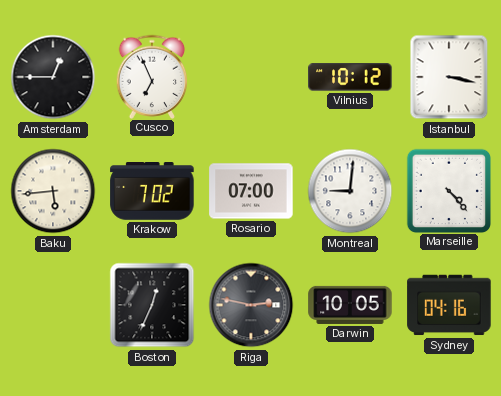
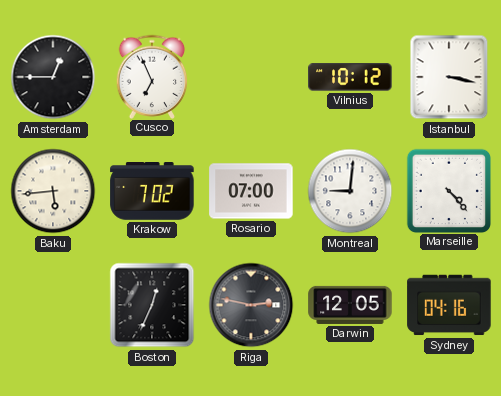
Darwin: 10:05 -> 12:05
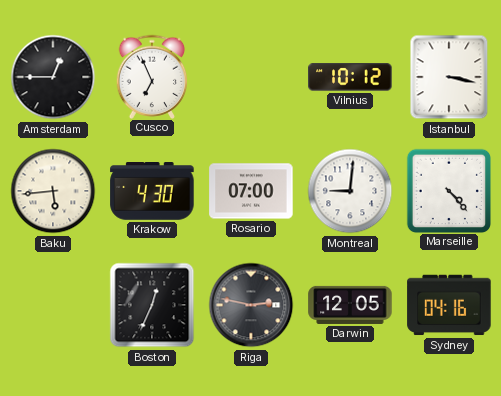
Krakow: 7:02 -> 4:30
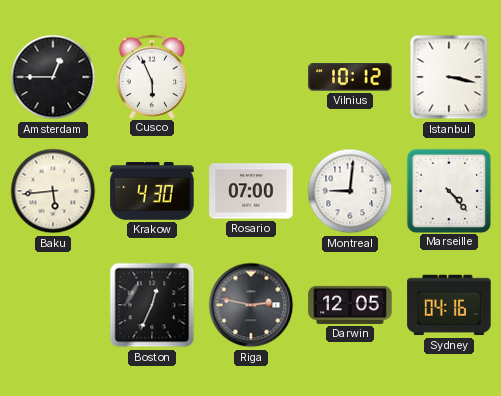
Cusco: 6:56 -> 5:56
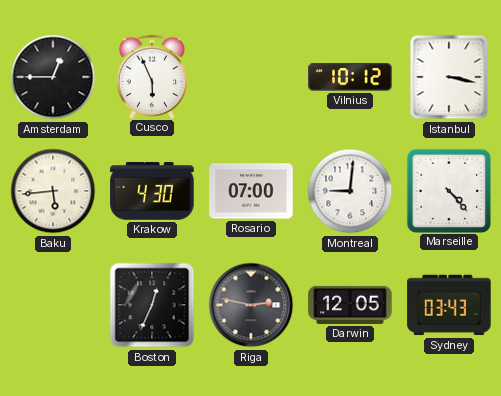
Sydney: 04:16 -> 03:43
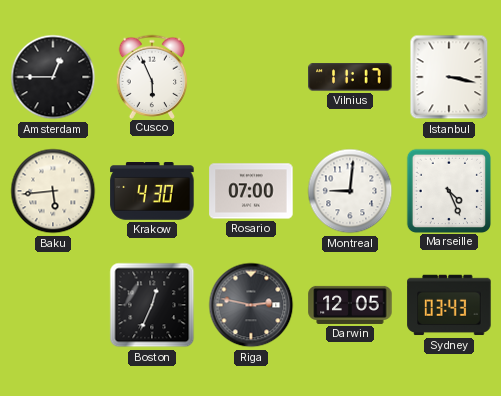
Vilnius: 10:12 -> 11:17
Marseille: 4:23 -> 4:26
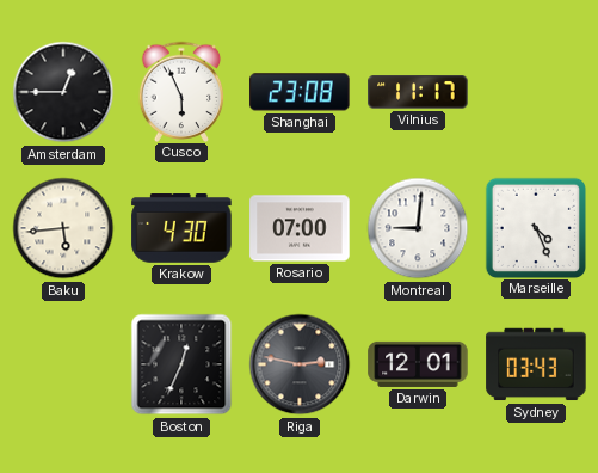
Shanghai: none -> 23:08
Istanbul: 3:17 -> none
Darwin: 12:05 -> 12:01
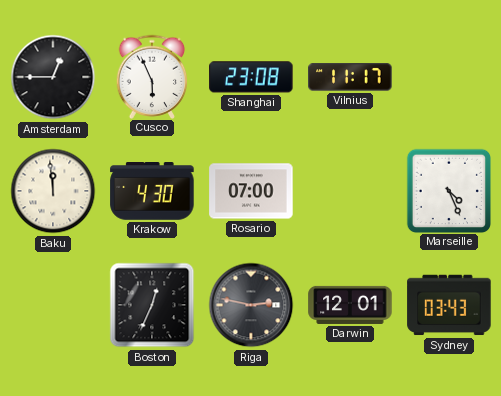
Baku: 5:44 -> 11:59
Montreal: 9:01 -> none
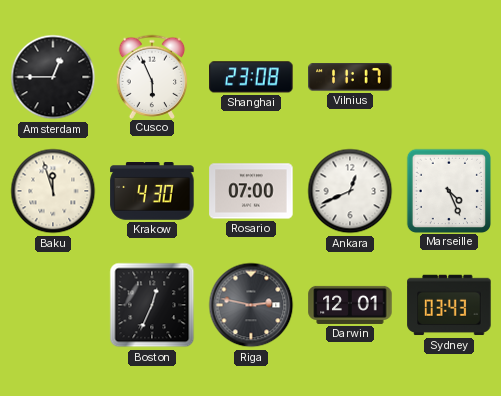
Baku: 11:59 -> 11:57
Ankara: none -> 12:41
